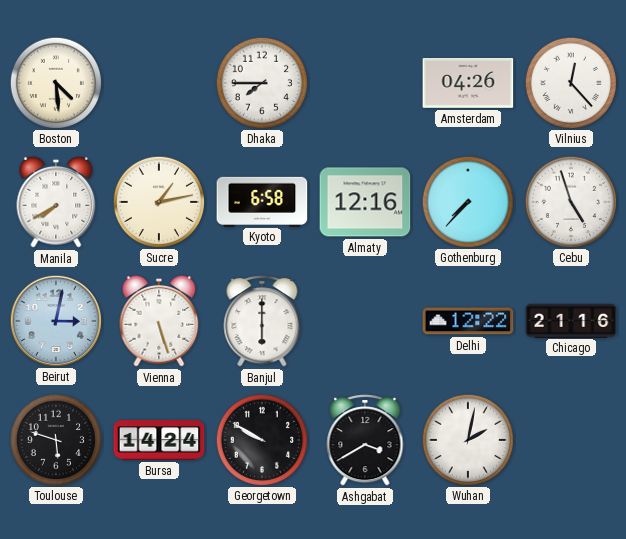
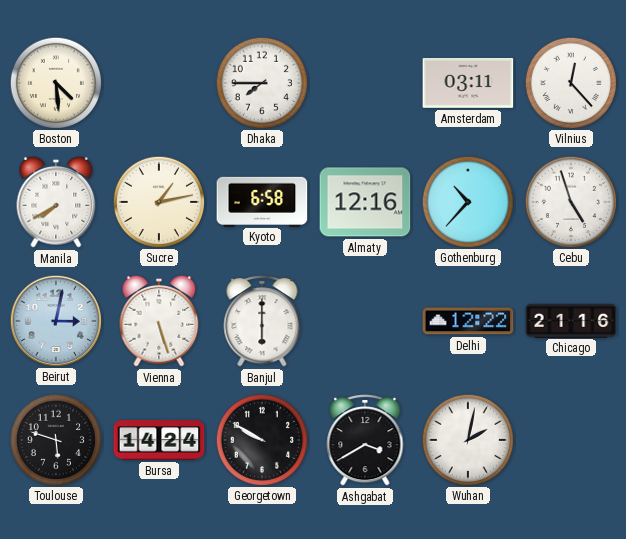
Amsterdam: 04:26 -> 03:11
Gothenburg: 7:37 -> 10:37
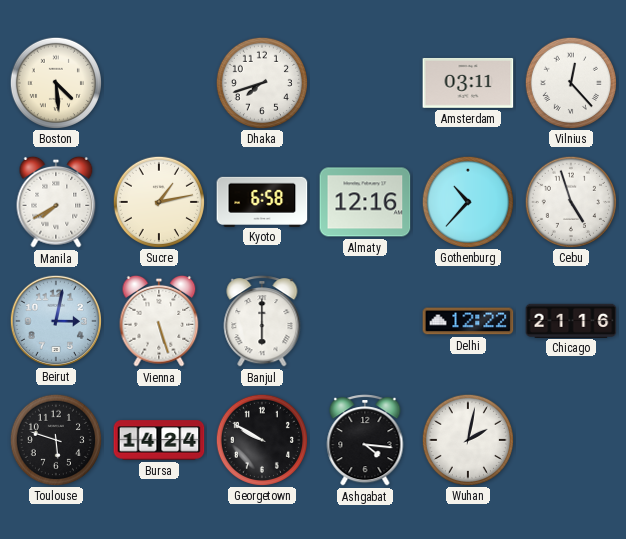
Dhaka: 7:45 -> 7:42
Ashgabat: 3:40 -> 4:16
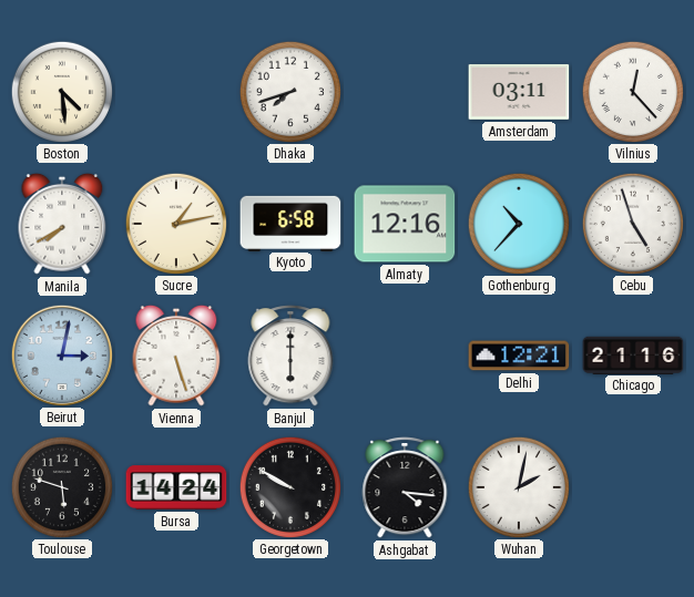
Delhi: 12:22 -> 12:21
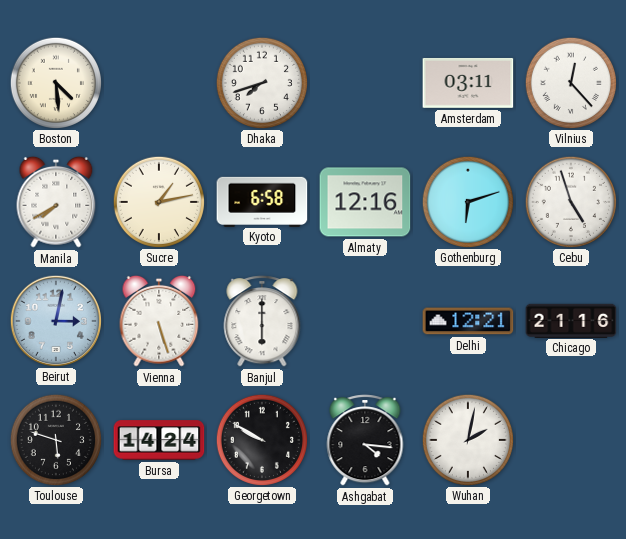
Gothenburg: 10:37 -> 6:12
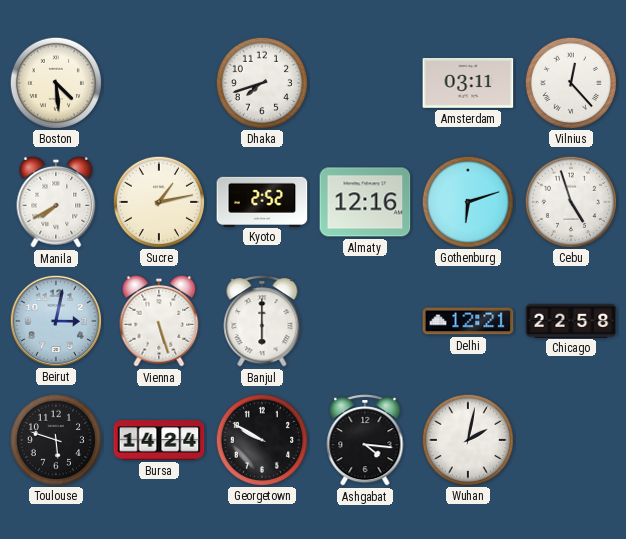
Kyoto: 6:58 -> 2:52
Chicago: 21:16 -> 22:58
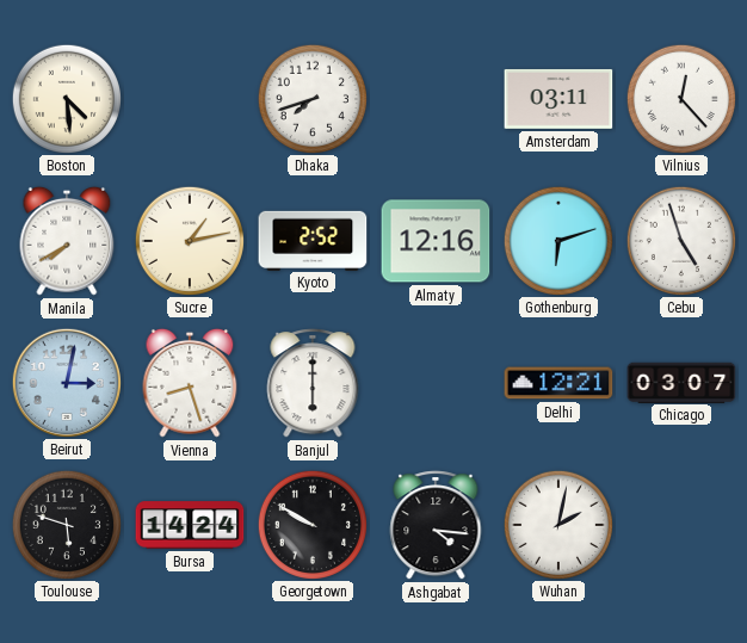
Vienna: 5:27 -> 8:27
Chicago: 22:58 -> 03:07
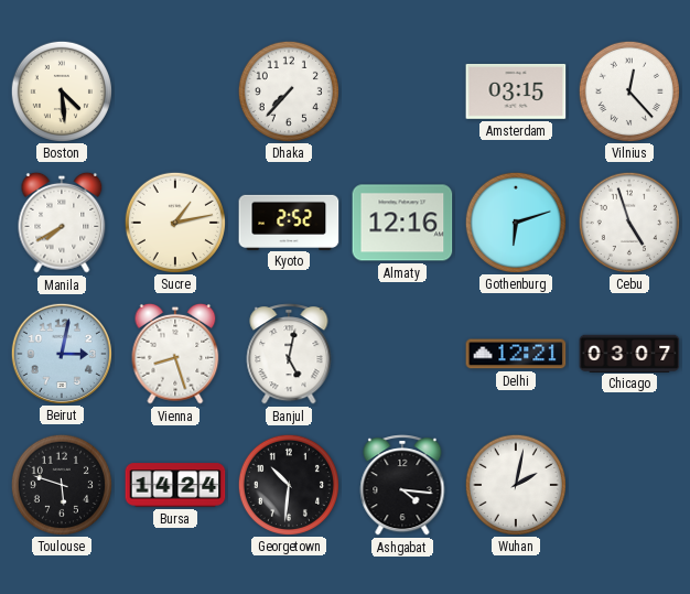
Dhaka: 7:42 -> 7:37
Amsterdam: 03:11 -> 03:15
Banjul: 6:00 -> 5:02
Georgetown: 9:50 -> 10:31
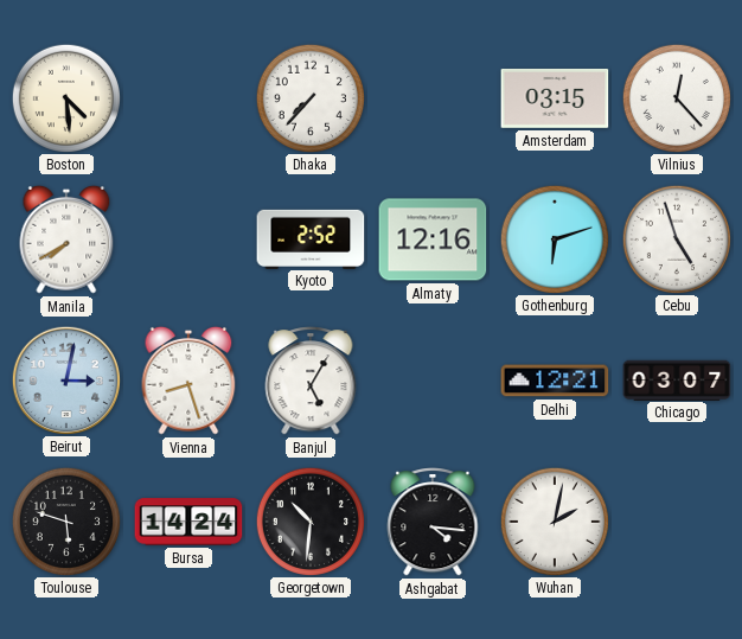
Sucre: 1:13 -> none
Banjul: 5:02 -> 5:05
